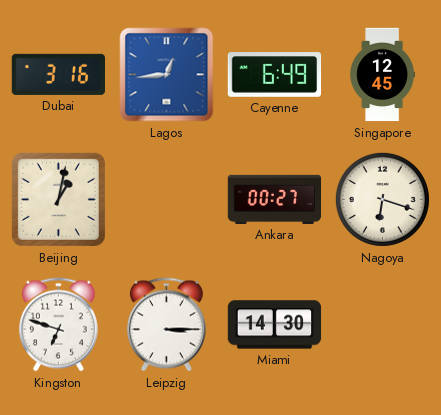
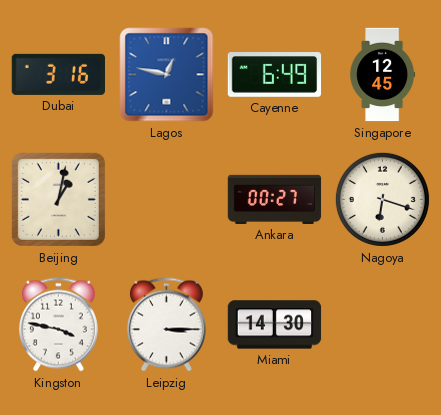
Lagos: 12:44 -> 12:47
Kingston: 6:48 -> 3:47
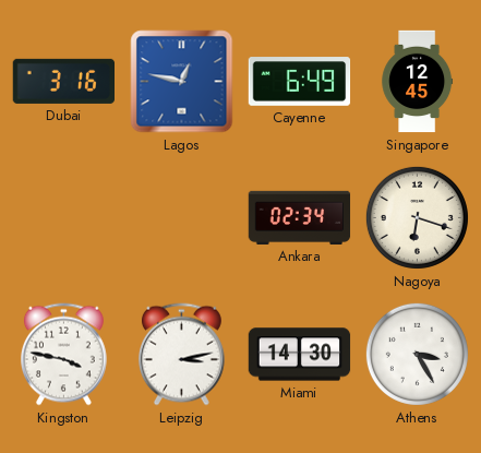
Beijing: 1:02 -> none
Ankara: 00:27 -> 02:34
Leipzig: 3:15 -> 3:13
Athens: none -> 3:25
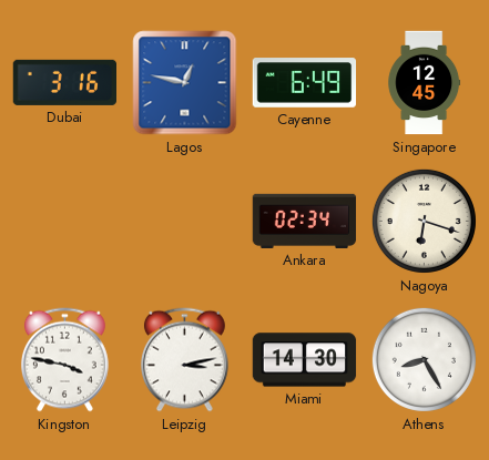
Athens: 3:25 -> 8:25
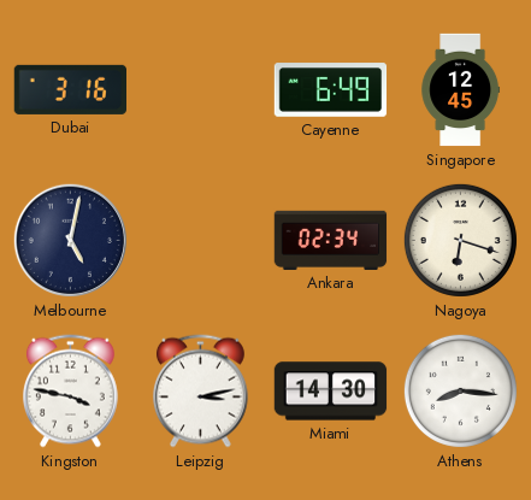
Lagos: 12:47 -> none
Melbourne: none -> 5:02
Athens: 8:25 -> 8:16
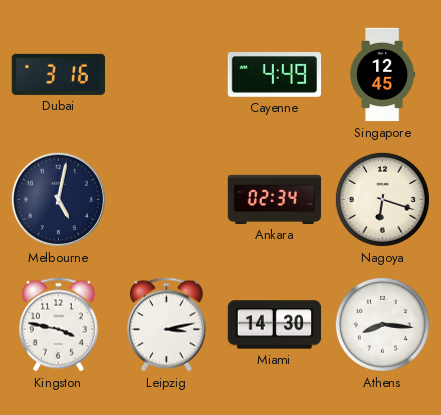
Cayenne: 6:49 -> 4:49
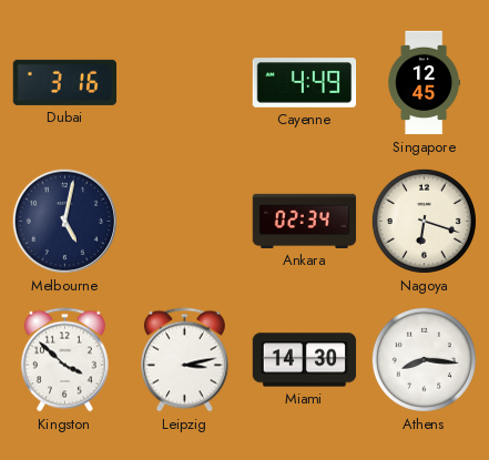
Kingston: 3:47 -> 3:52
